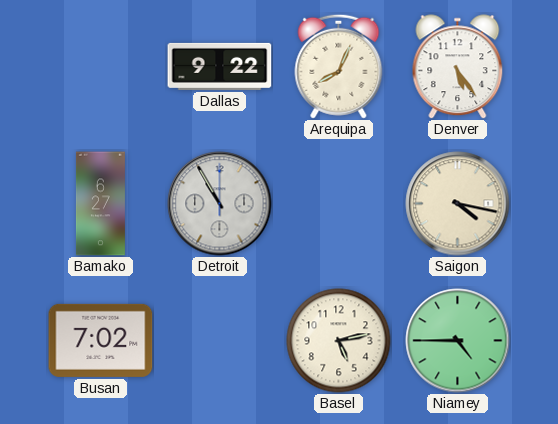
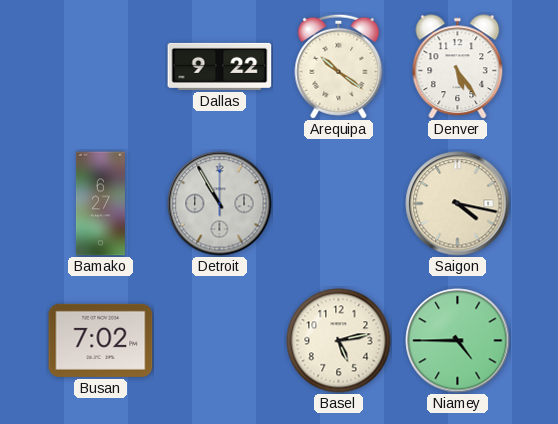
Arequipa: 8:04 -> 10:21
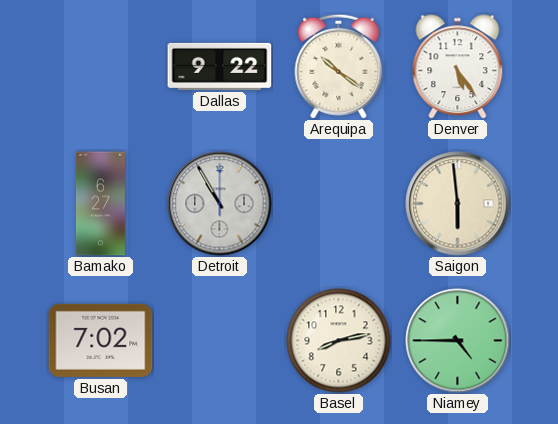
Saigon: 4:17 -> 5:59
Basel: 5:13 -> 8:13
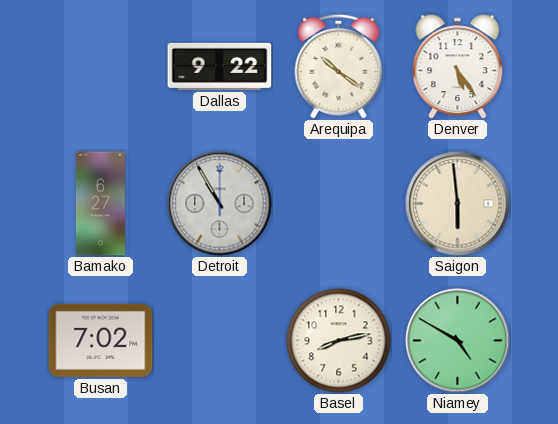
Niamey: 4:45 -> 4:50
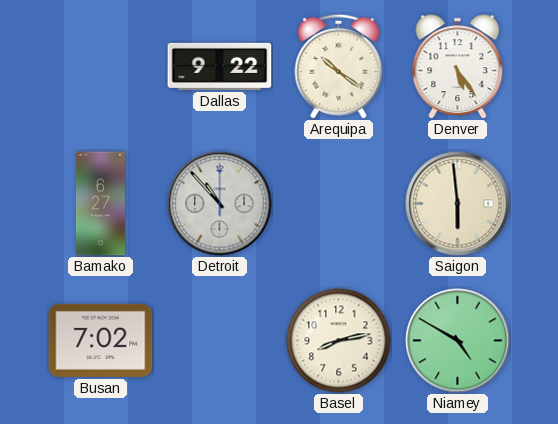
Detroit: 10:55 -> 10:53
